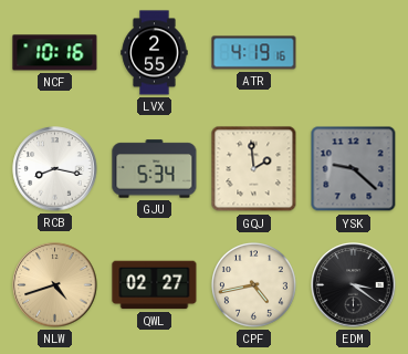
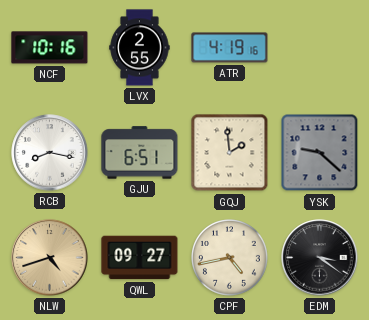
GJU: 5:34 -> 6:51
QWL: 02:27 -> 09:27
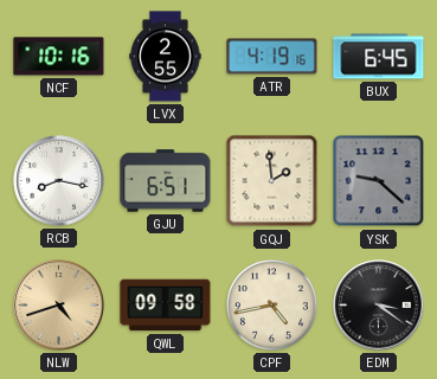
BUX: none -> 6:45
QWL: 09:27 -> 09:58
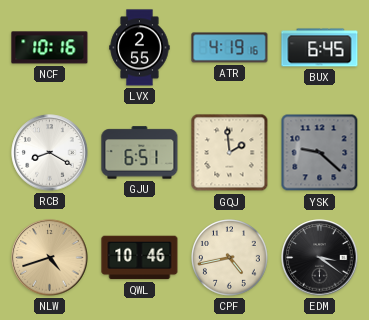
RCB: 8:17 -> 8:20
QWL: 09:58 -> 10:46
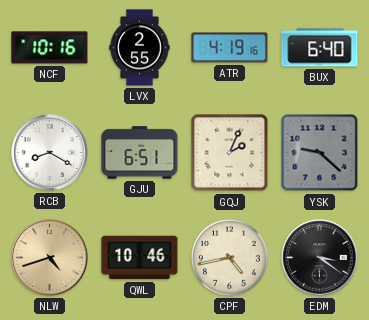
BUX: 6:45 -> 6:40
GQJ: 1:59 -> 2:04
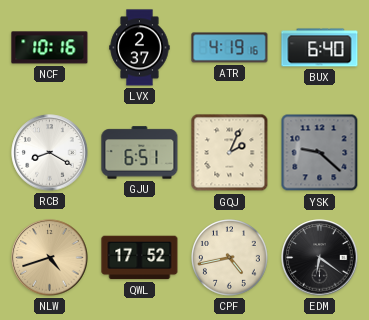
LVX: 2:55 -> 2:37
QWL: 10:46 -> 17:52
EDM: 3:21 -> 6:21
